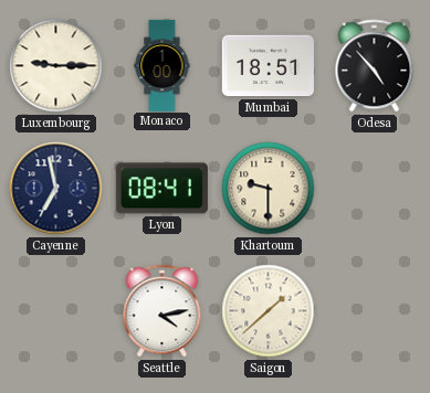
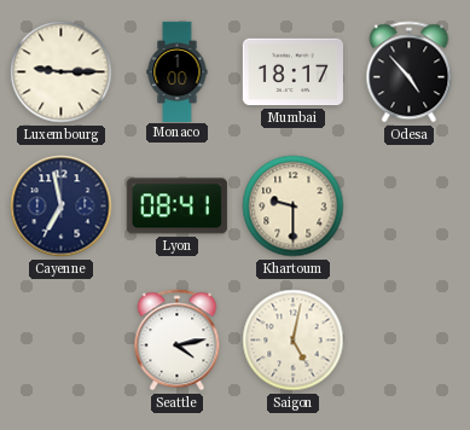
Mumbai: 18:51 -> 18:17
Saigon: 1:38 -> 5:02
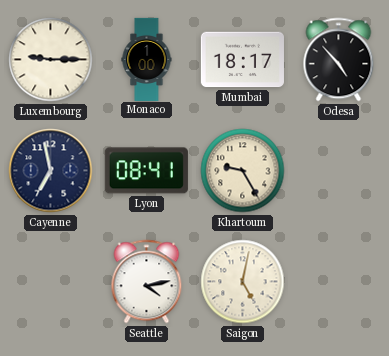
Khartoum: 9:30 -> 9:25
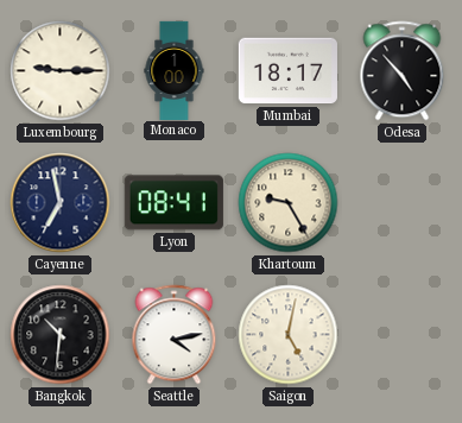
Bangkok: none -> 10:31
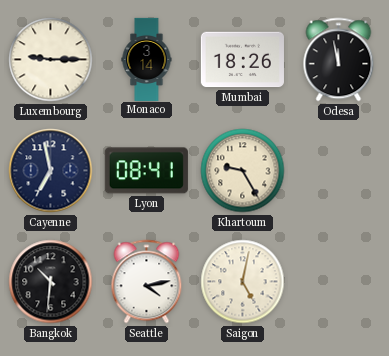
Monaco: 1:00 -> 3:14
Mumbai: 18:17 -> 18:26
Odesa: 4:53 -> 11:58
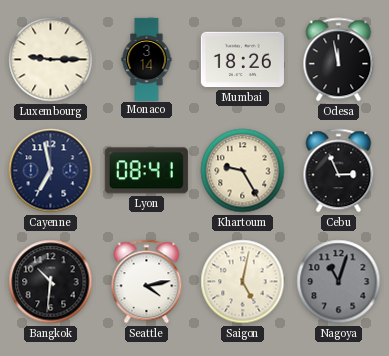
Cebu: none -> 2:56
Nagoya: none -> 11:03
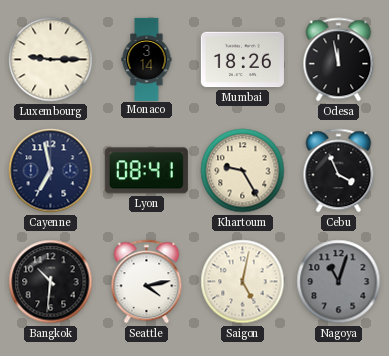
Cebu: 2:56 -> 3:56
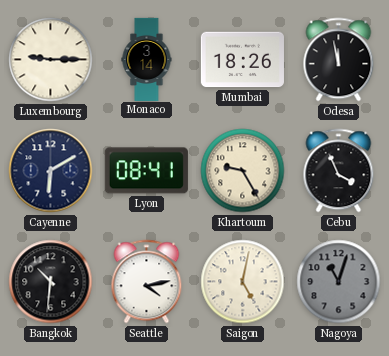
Cayenne: 6:58 -> 6:10
